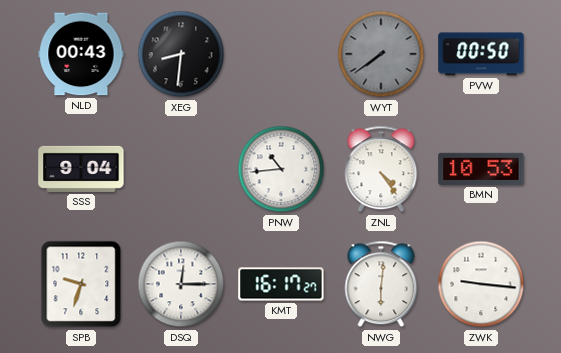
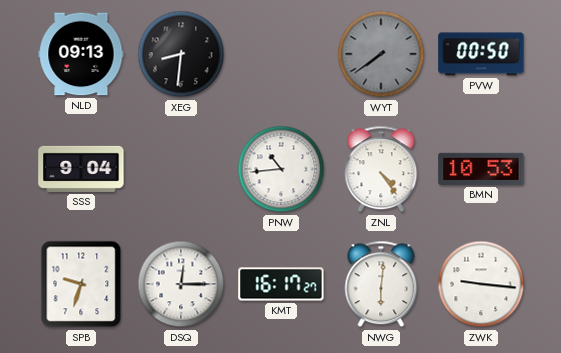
NLD: 00:43 -> 09:13
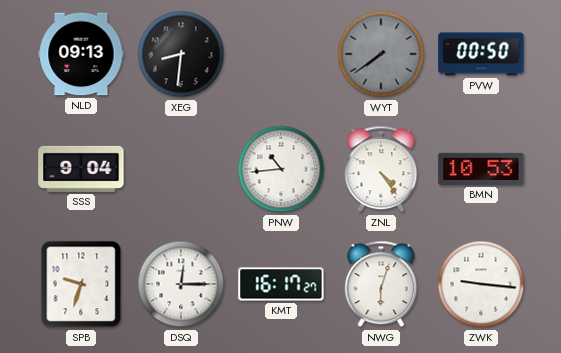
NWG: 6:01 -> 6:03
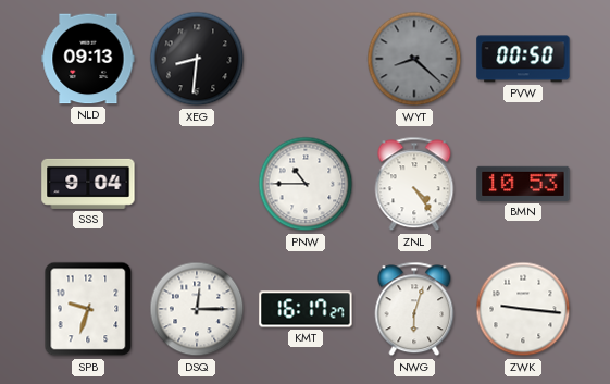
WYT: 7:39 -> 8:22
PNW: 10:44 -> 10:45
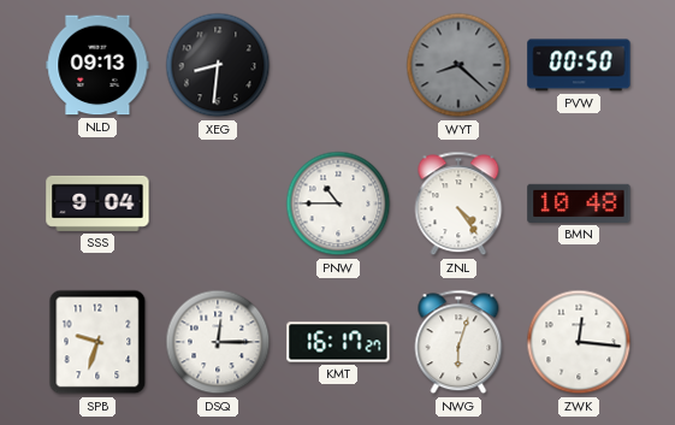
BMN: 10:53 -> 10:48
ZWK: 9:16 -> 12:16
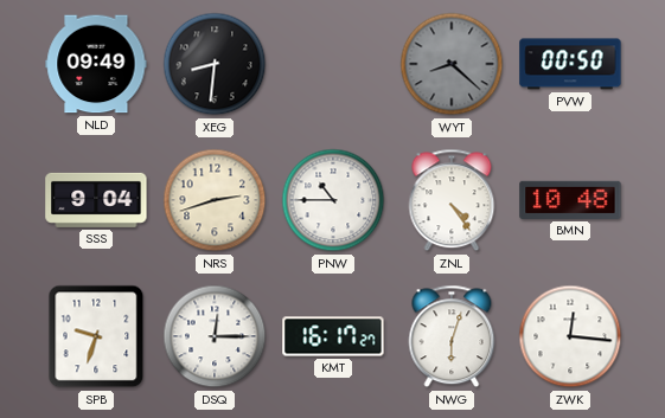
NLD: 09:13 -> 09:49
NRS: none -> 2:42
